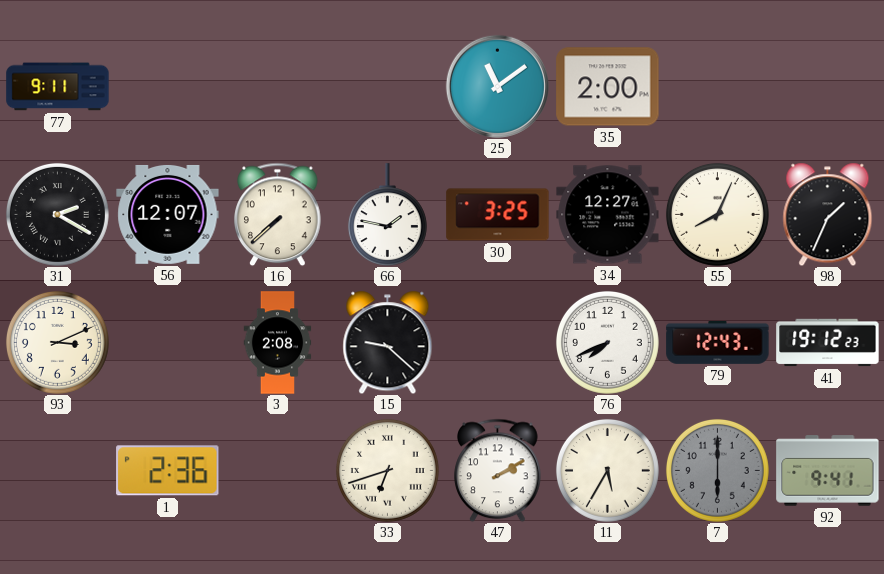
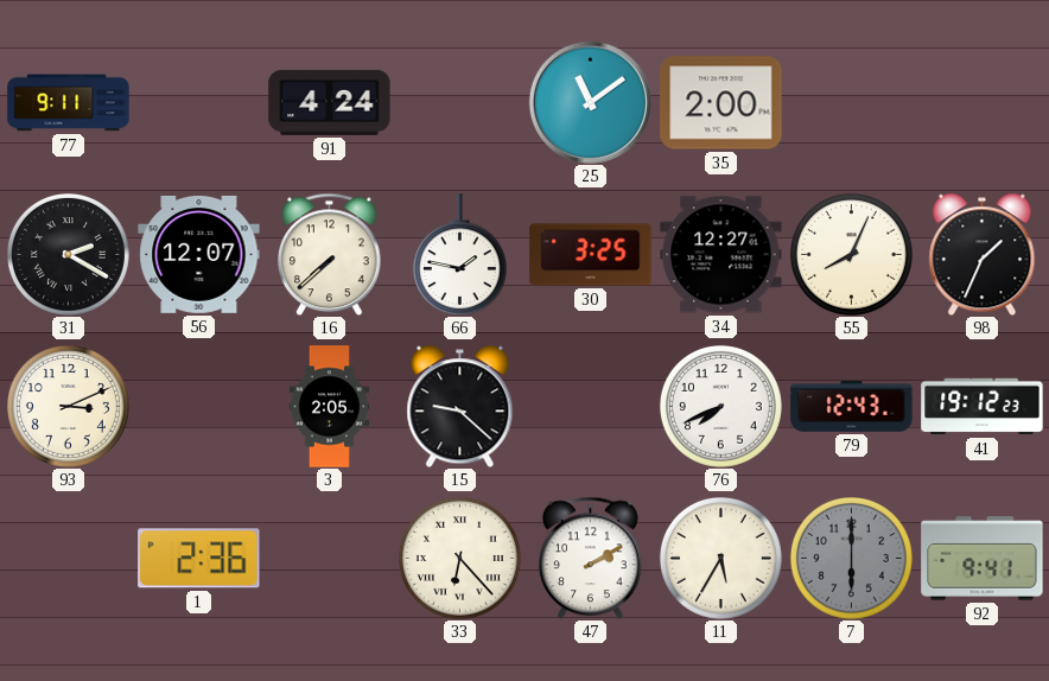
91: none -> 4:24
3: 2:08 -> 2:05
33: 6:42 -> 6:23
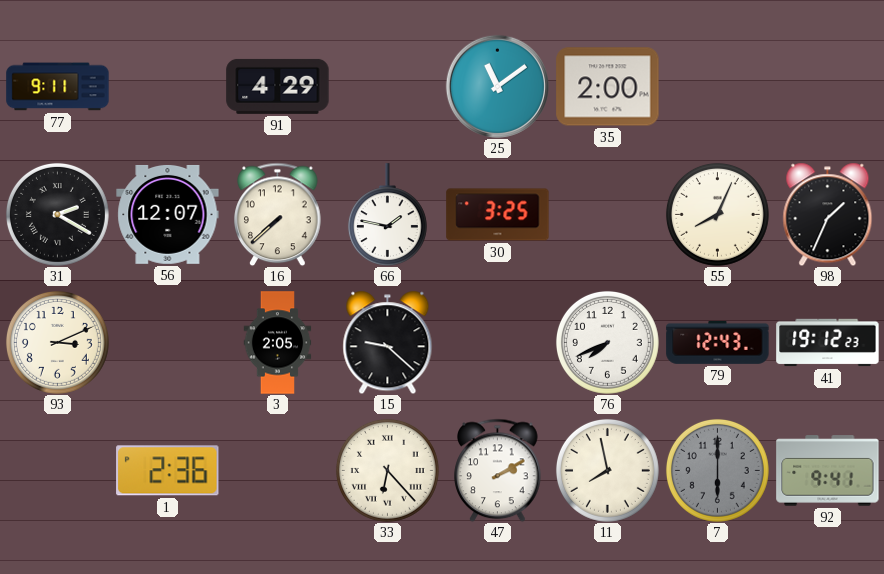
91: 4:24 -> 4:29
34: 12:27 -> none
11: 5:35 -> 7:58
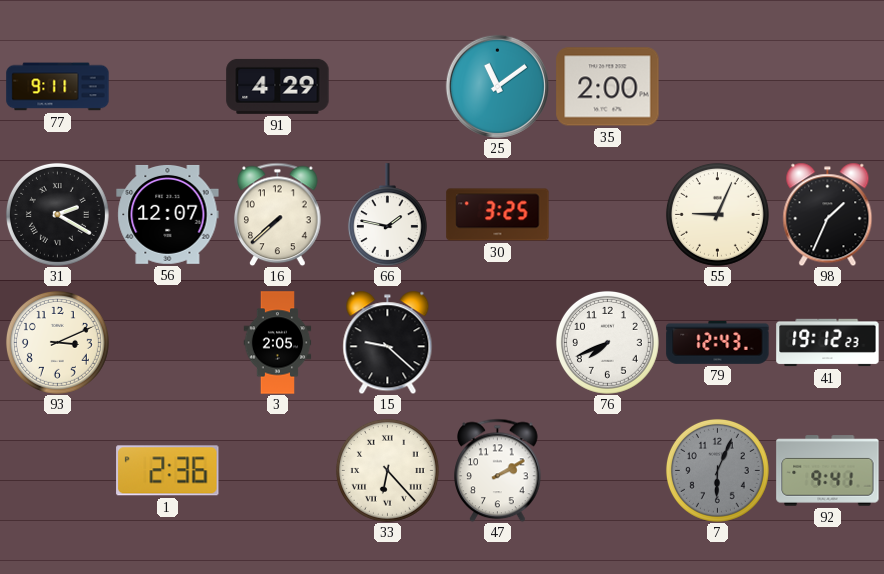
55: 8:04 -> 9:04
11: 7:58 -> none
7: 6:00 -> 6:04
